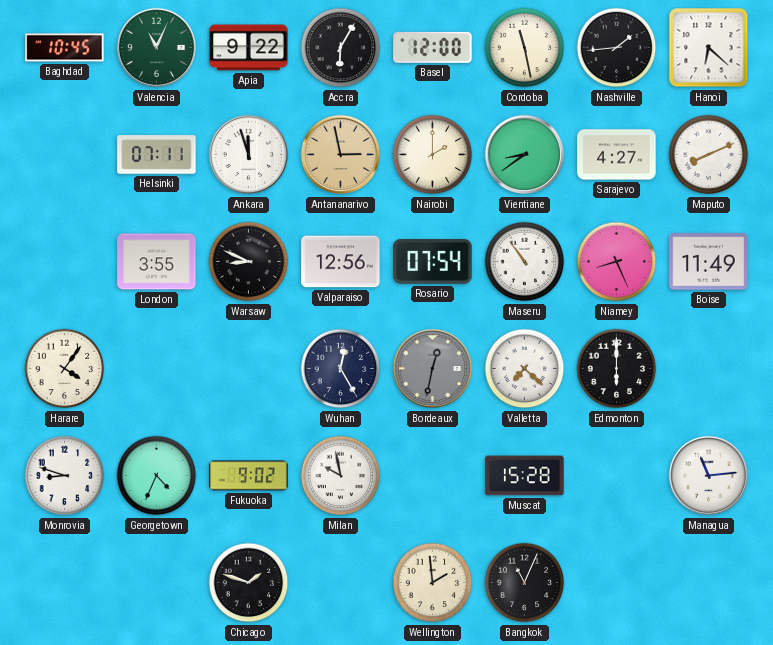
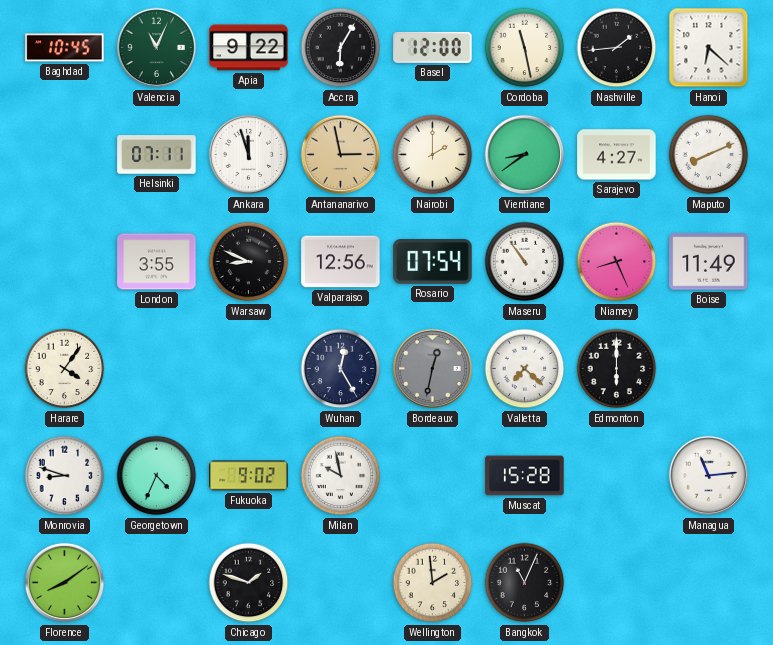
Florence: none -> 8:09
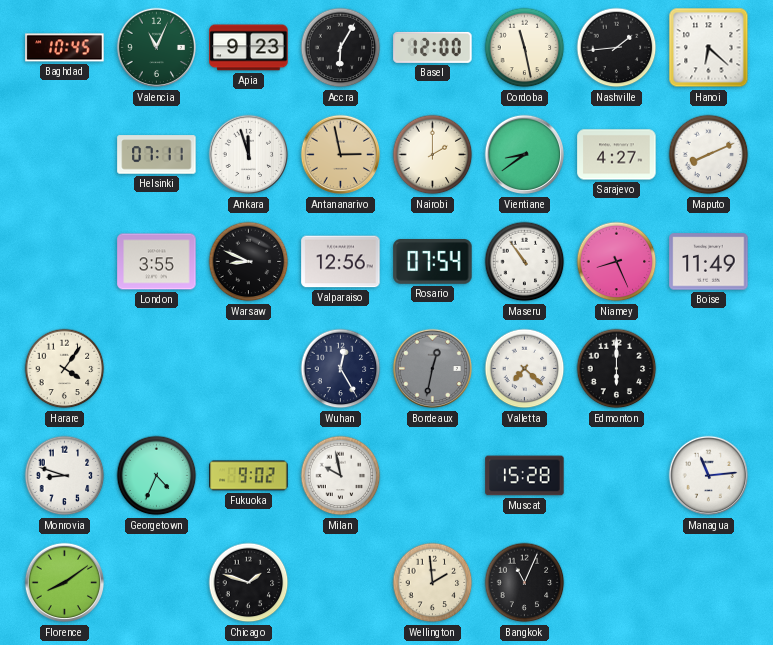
Apia: 9:22 -> 9:23
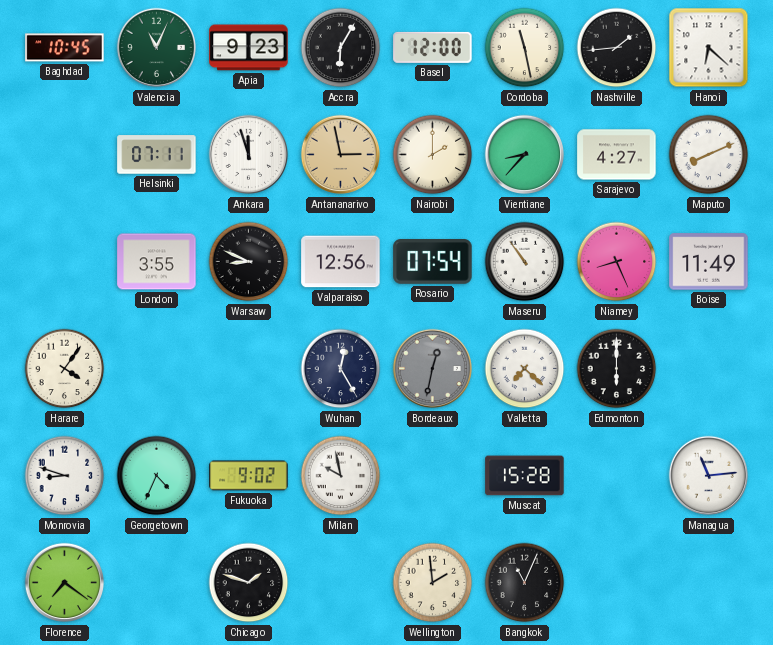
Vientiane: 8:39 -> 8:37
Florence: 8:09 -> 7:21
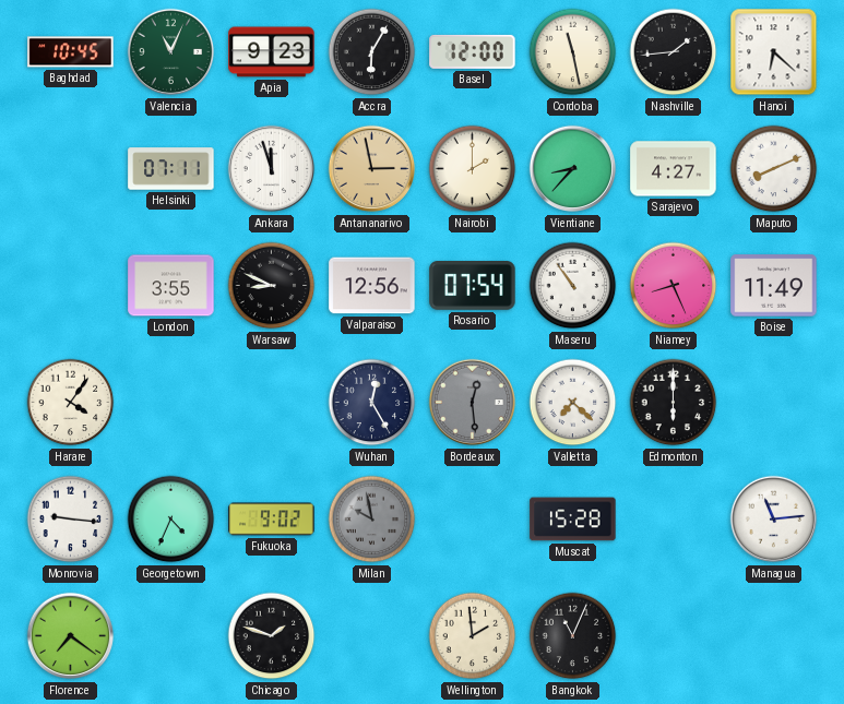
Bordeaux: 12:32 -> 12:29
Monrovia: 8:48 -> 9:16
Milan dial: white -> grey
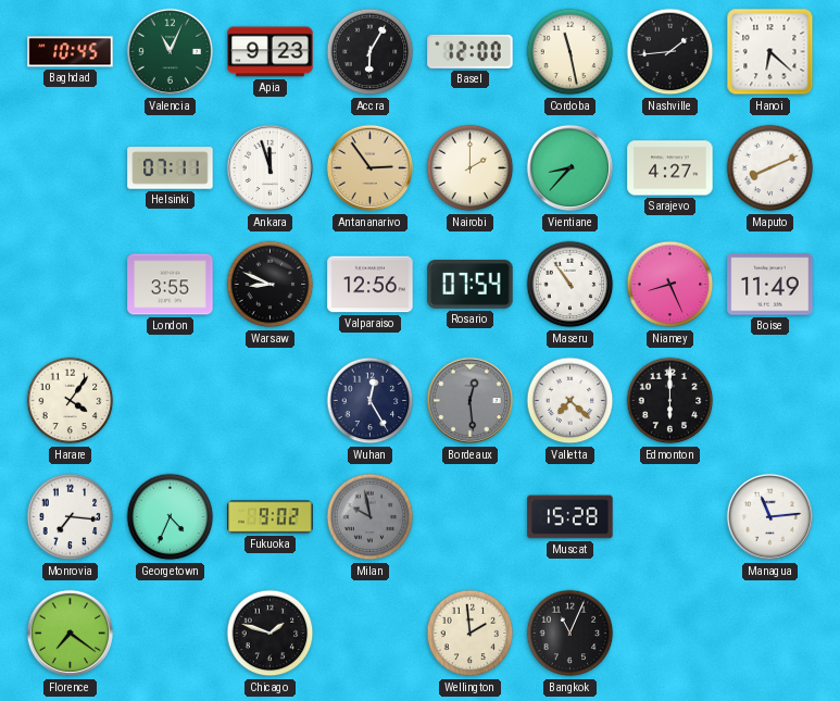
Antananarivo: 2:58 -> 2:54
Monrovia: 9:16 -> 7:16
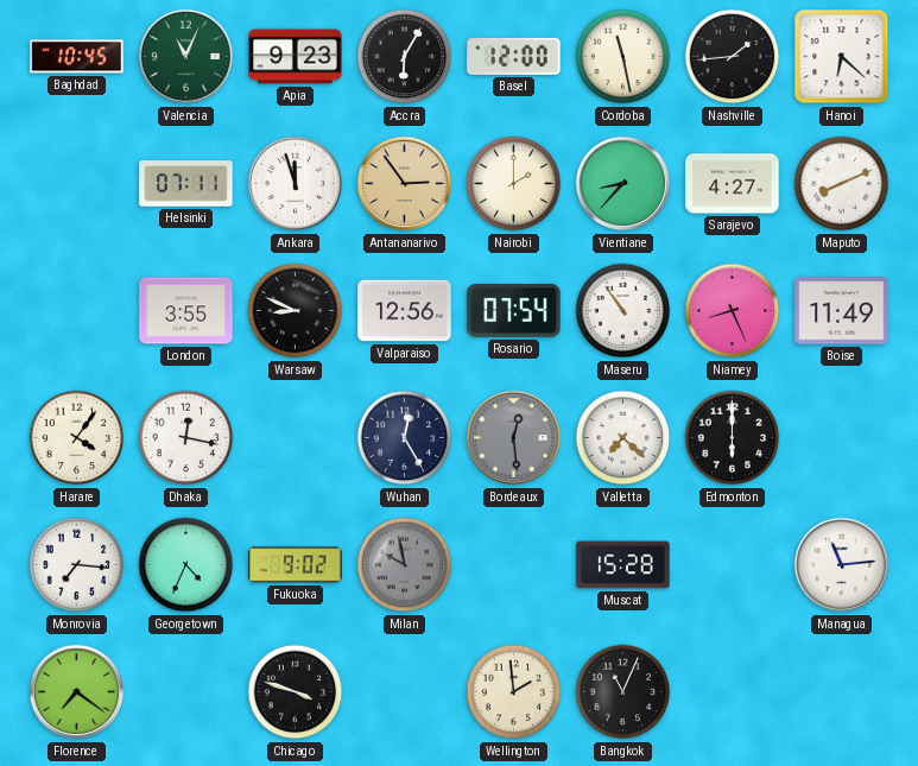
Dhaka: none -> 12:17
Chicago: 1:48 -> 3:48
